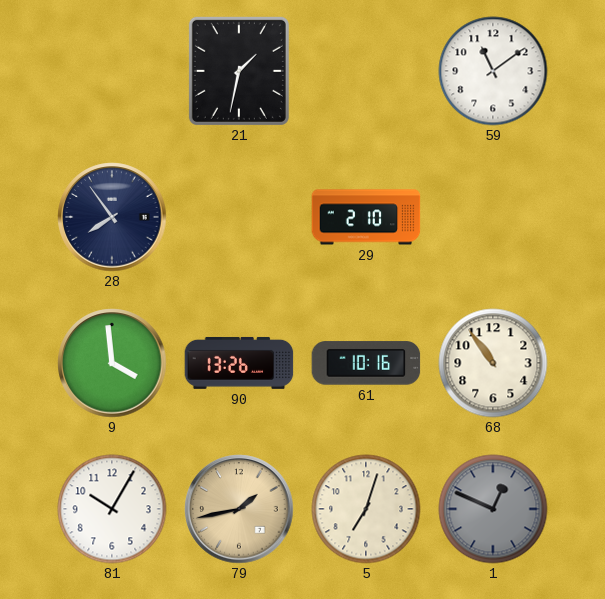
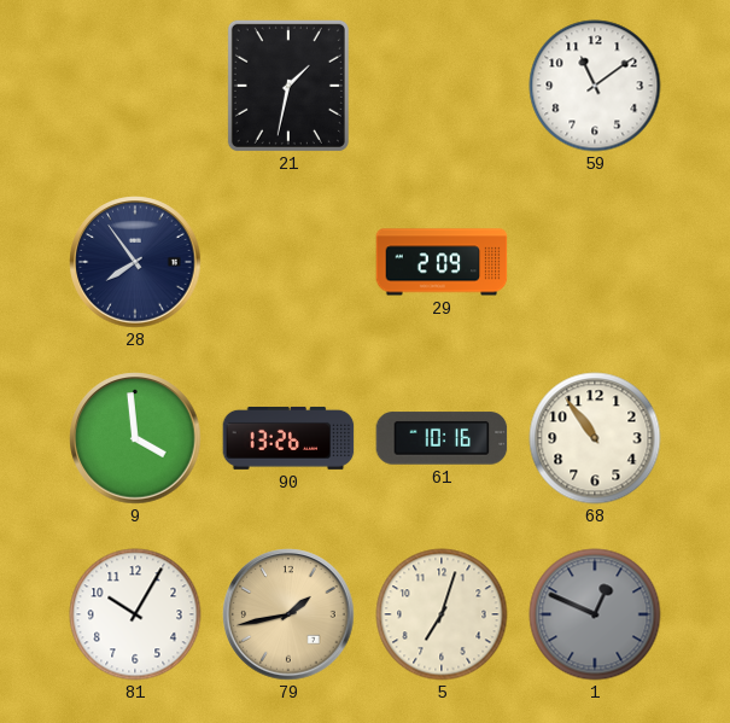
29: 2:10 -> 2:09
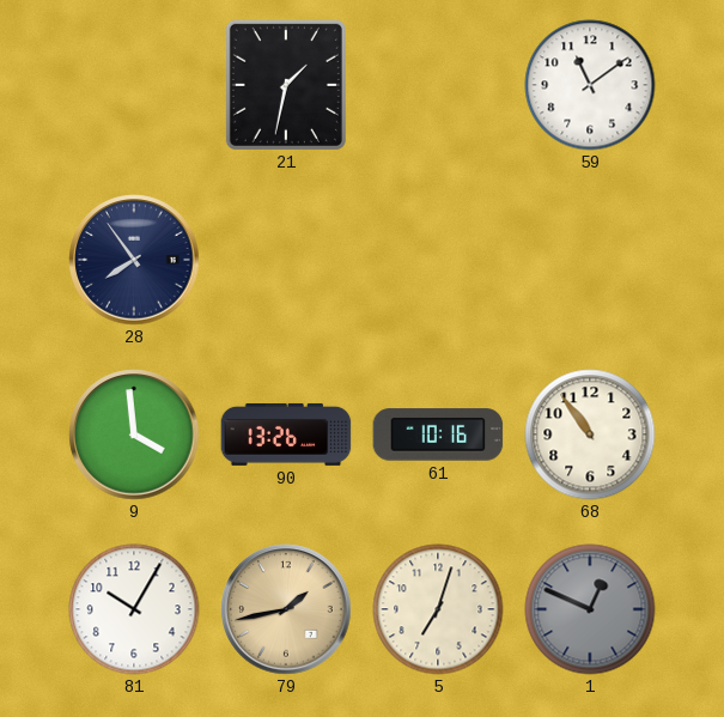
29: 2:09 -> none
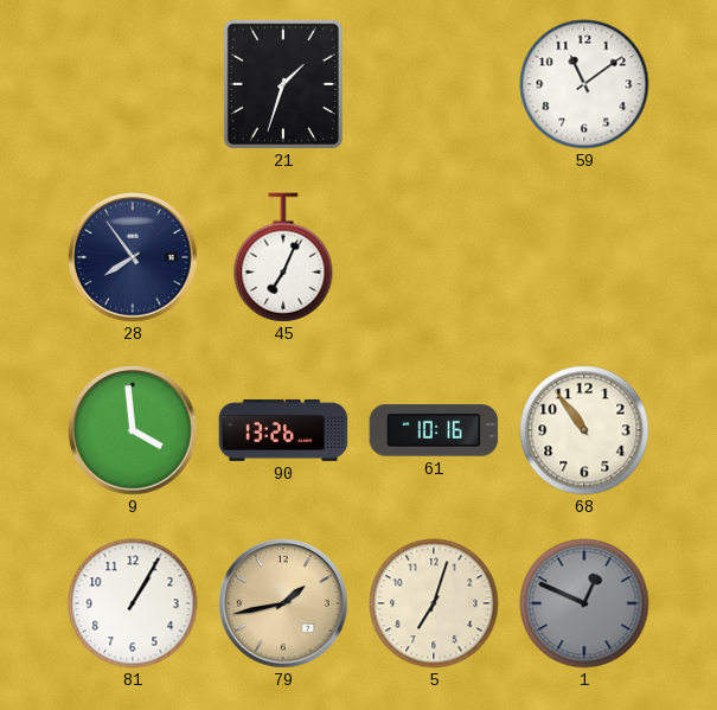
21: 1:32 -> 1:33
45: none -> 7:04
81: 10:05 -> 1:05
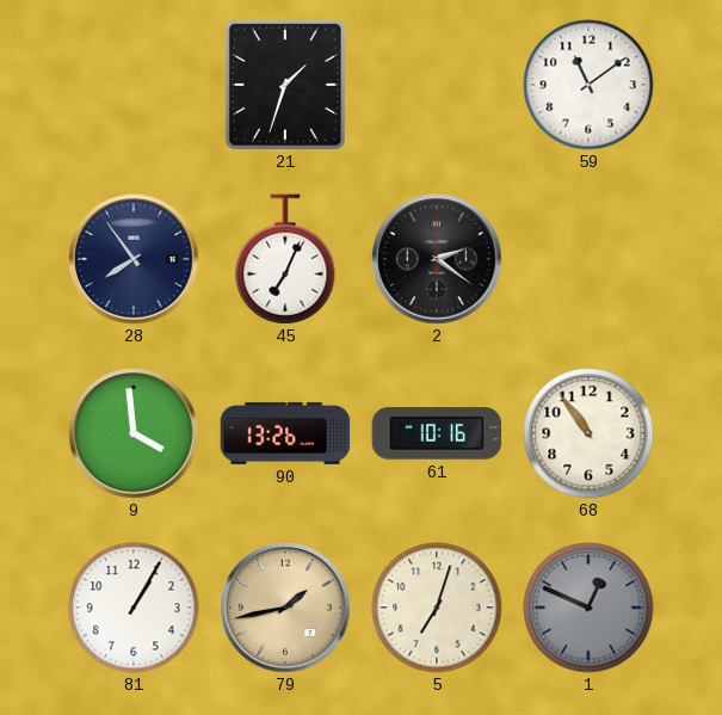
2: none -> 2:21
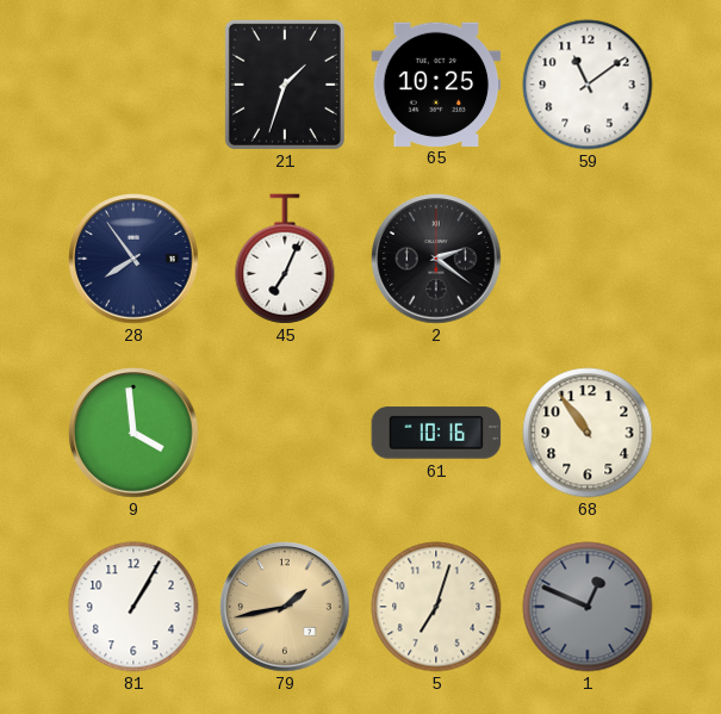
65: none -> 10:25
90: 13:26 -> none
